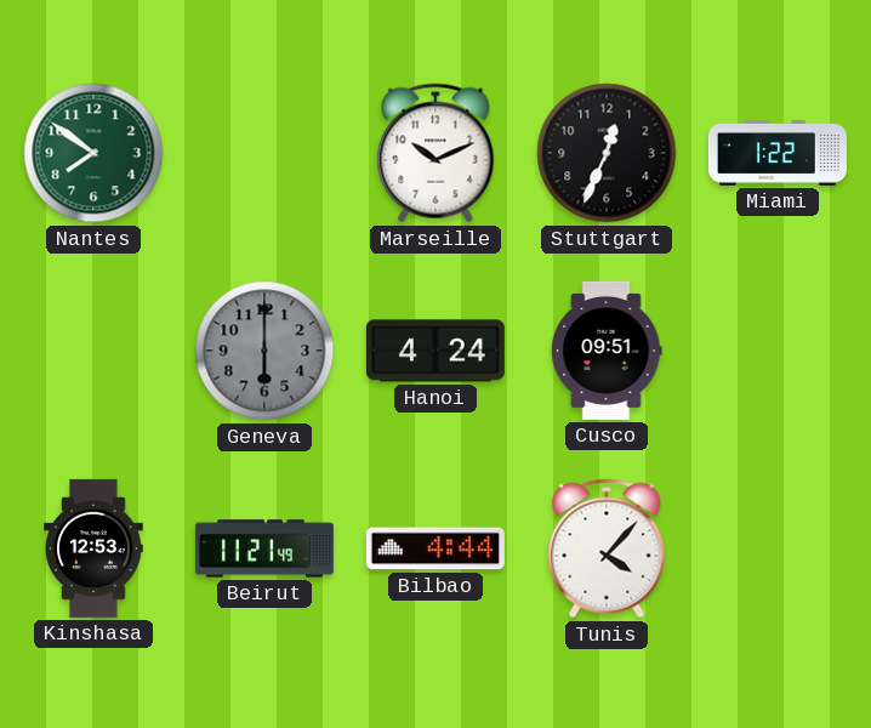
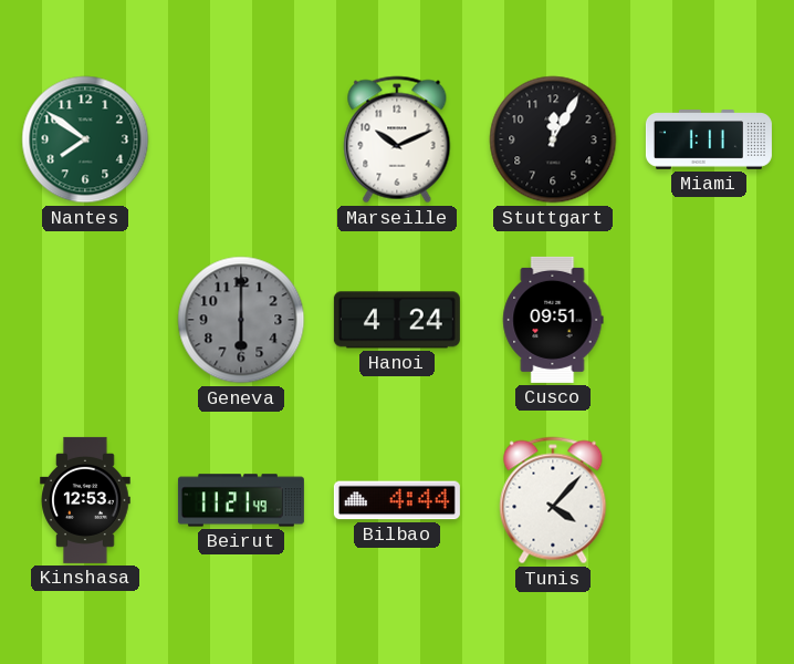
Stuttgart: 12:34 -> 12:05
Miami: 1:22 -> 1:11
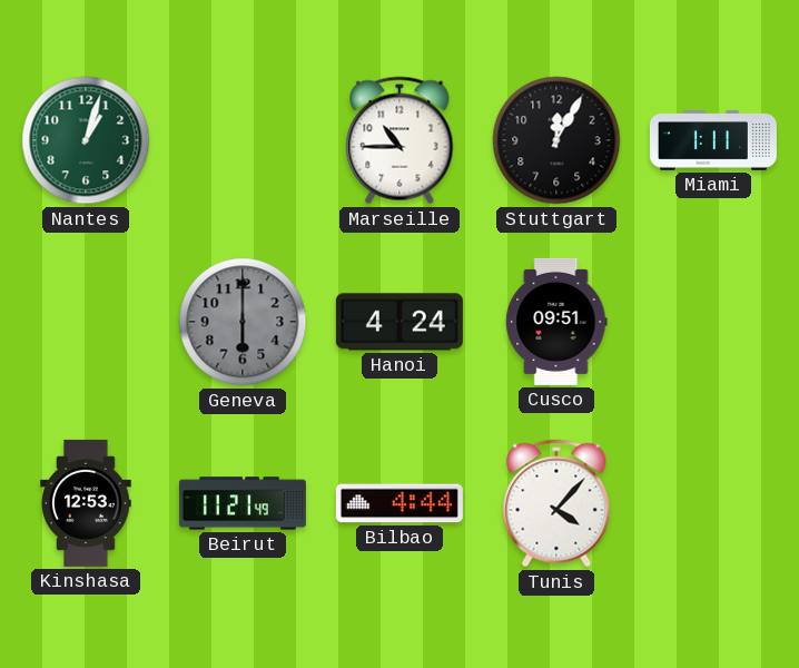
Nantes: 7:51 -> 1:03
Marseille: 10:11 -> 10:45
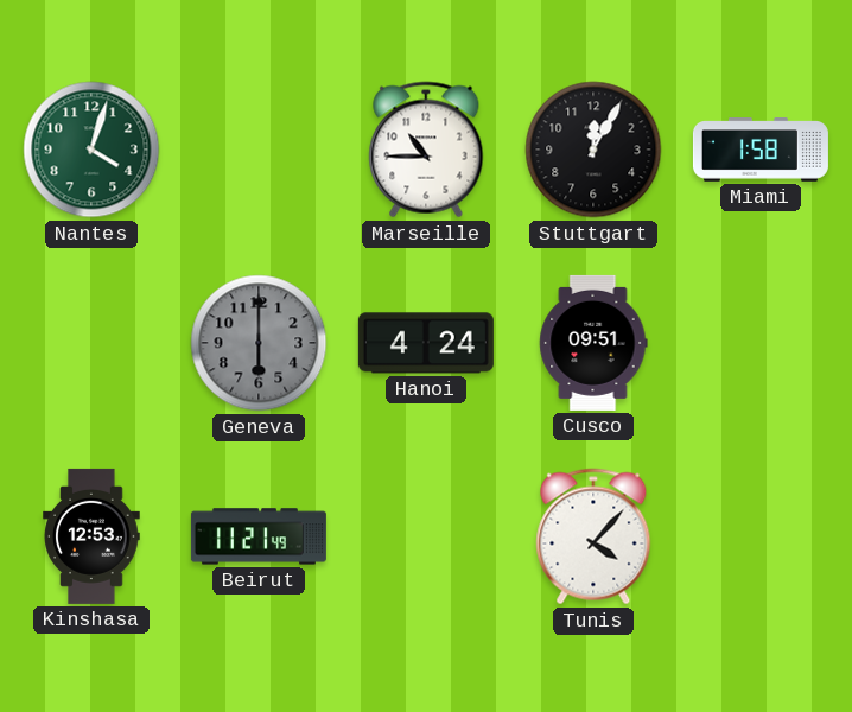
Nantes: 1:03 -> 4:03
Miami: 1:11 -> 1:58
Bilbao: 4:44 -> none
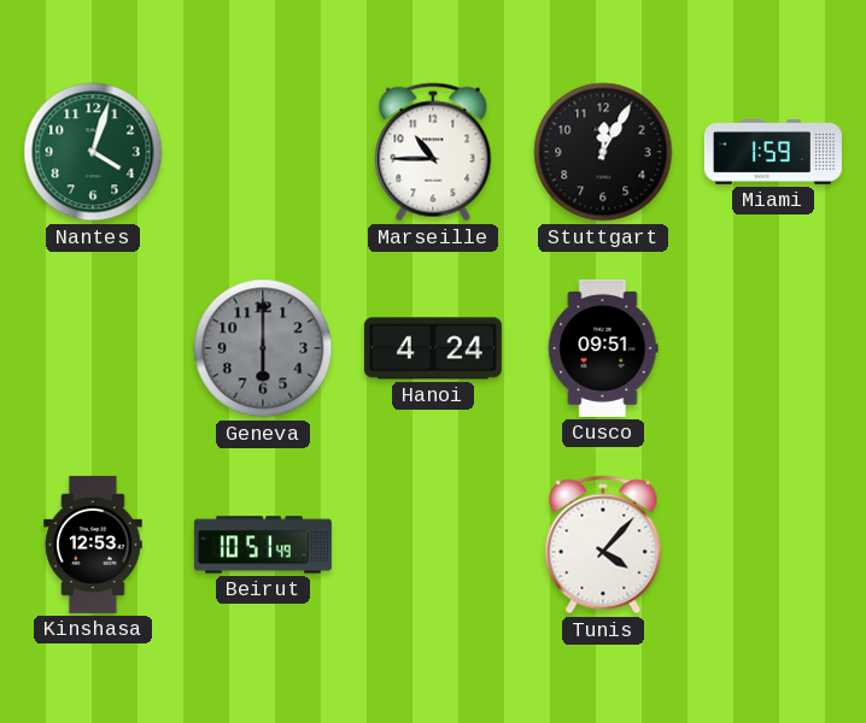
Miami: 1:58 -> 1:59
Beirut: 11:21 -> 10:51
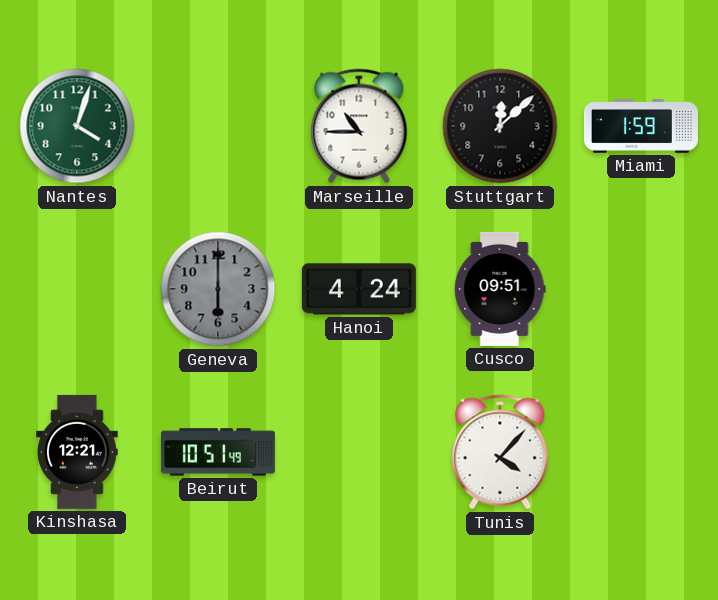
Stuttgart: 12:05 -> 12:08
Kinshasa: 12:53 -> 12:21
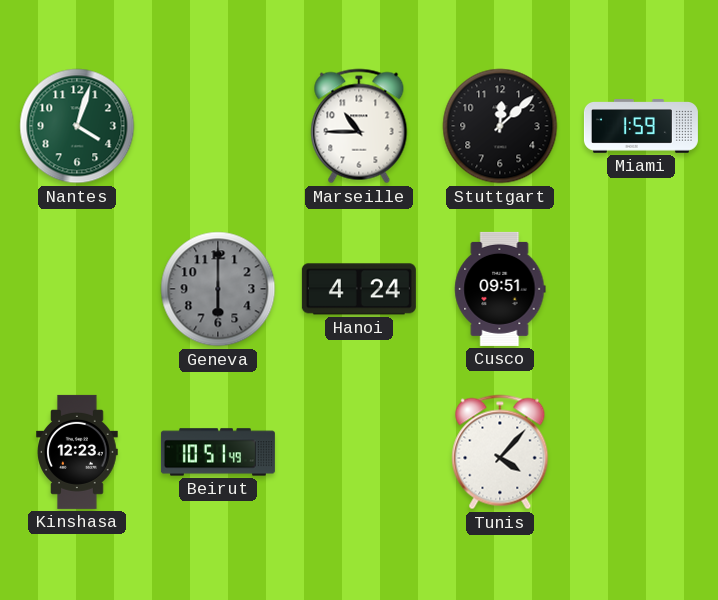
Kinshasa: 12:21 -> 12:23
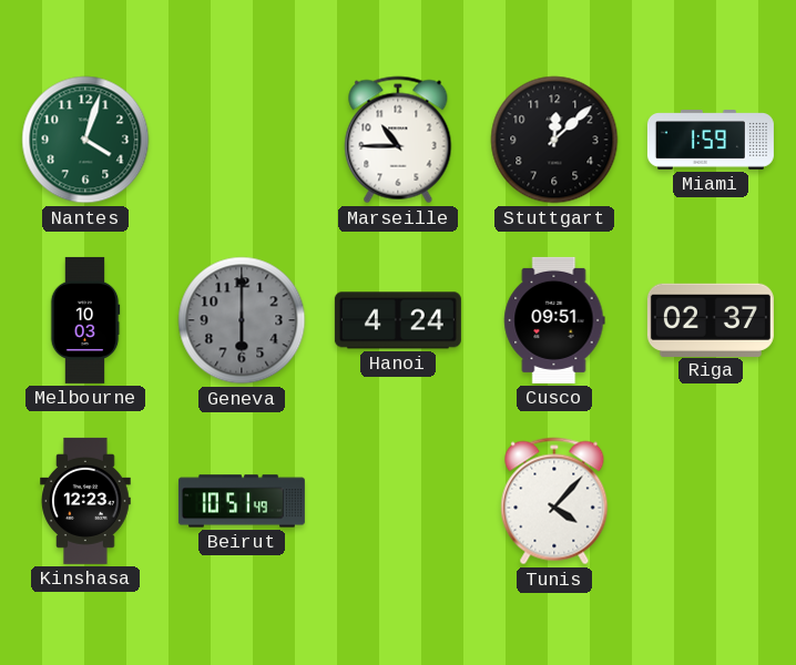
Melbourne: none -> 10:03
Riga: none -> 02:37
